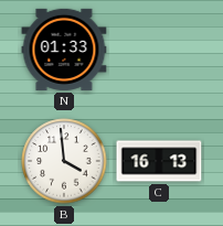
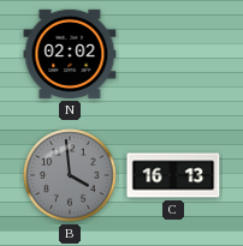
N: 01:33 -> 02:02
B dial: white -> grey
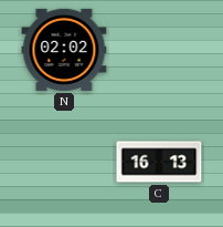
B: 3:59 -> none
